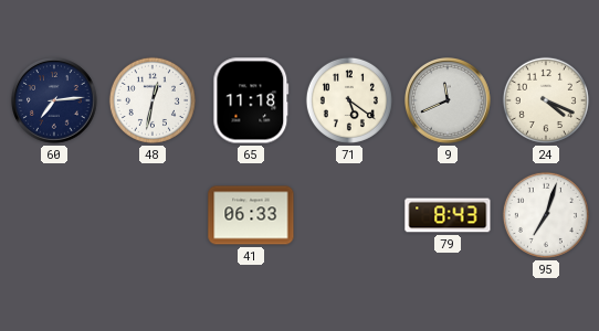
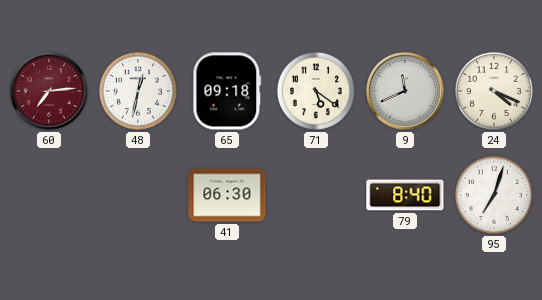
60 dial: navy -> burgundy
65: 11:18 -> 09:18
41: 06:33 -> 06:30
79: 8:43 -> 8:40
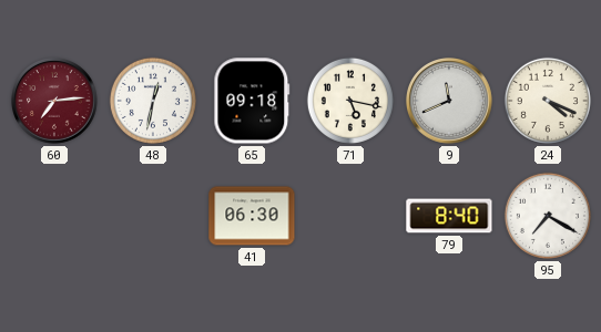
71: 5:21 -> 5:17
95: 7:03 -> 7:20
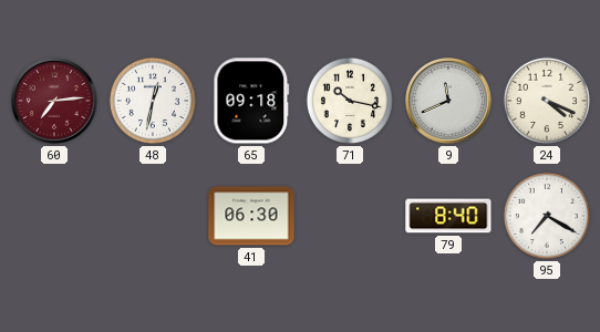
71: 5:17 -> 10:17
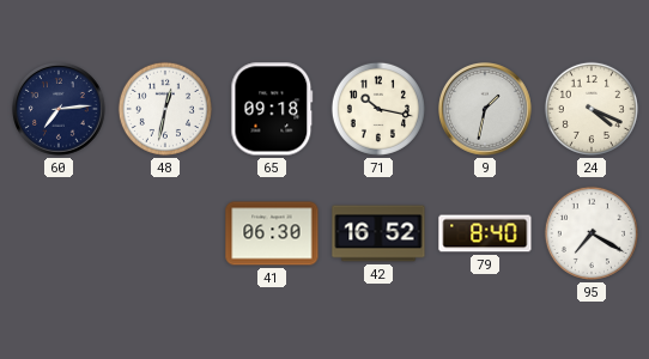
60 dial: burgundy -> navy
9: 11:41 -> 1:32
42: none -> 16:52
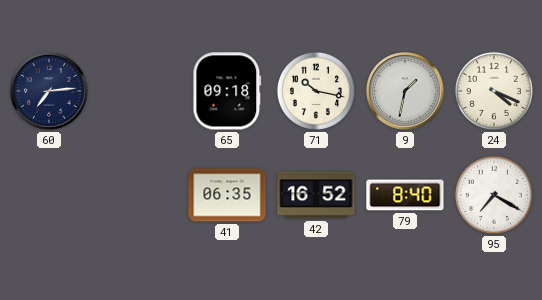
48: 12:32 -> none
41: 06:30 -> 06:35
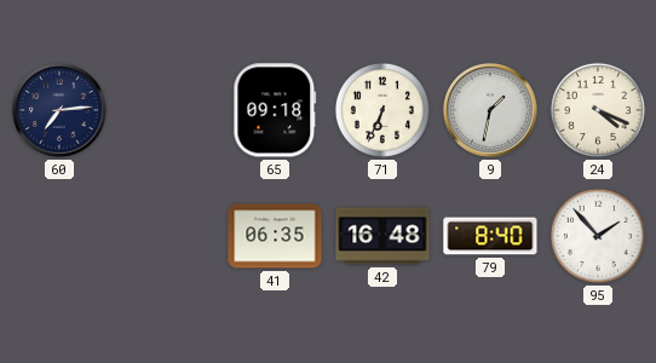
71: 10:17 -> 6:34
42: 16:52 -> 16:48
95: 7:20 -> 1:53
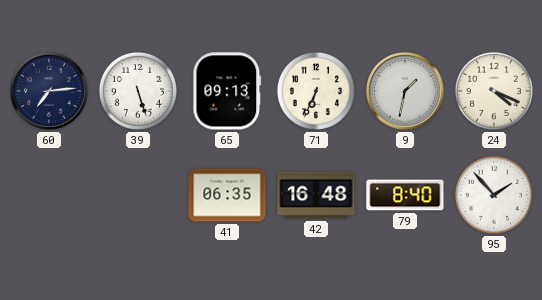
39: none -> 5:27
65: 09:18 -> 09:13
